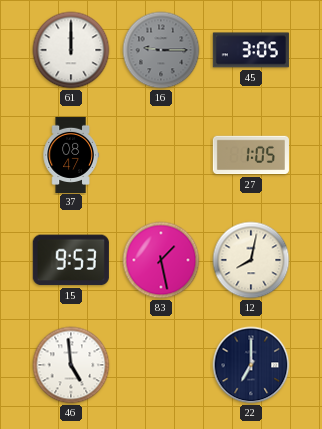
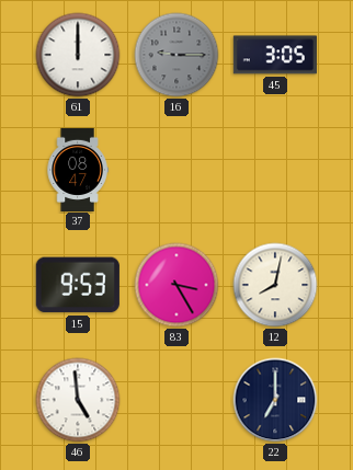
27: 1:05 -> none
83: 1:28 -> 3:25
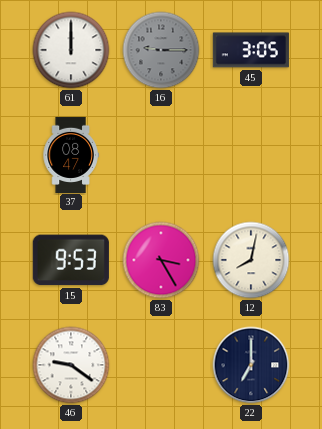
46: 4:59 -> 9:21
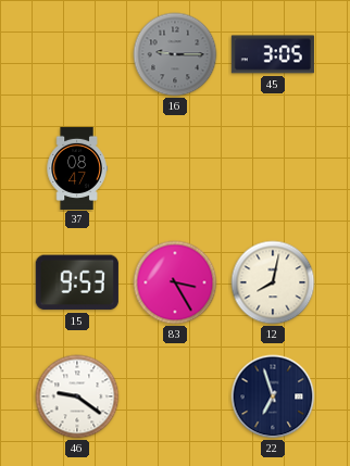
61: 12:00 -> none
22: 7:00 -> 6:57
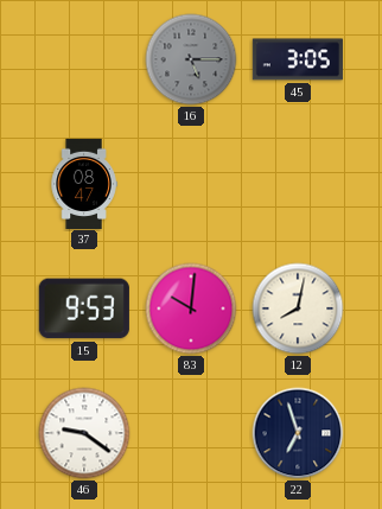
16: 9:15 -> 5:15
83: 3:25 -> 10:01
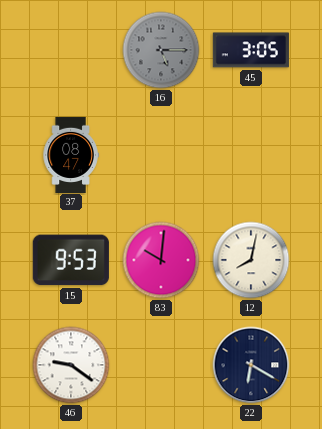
22: 6:57 -> 6:20
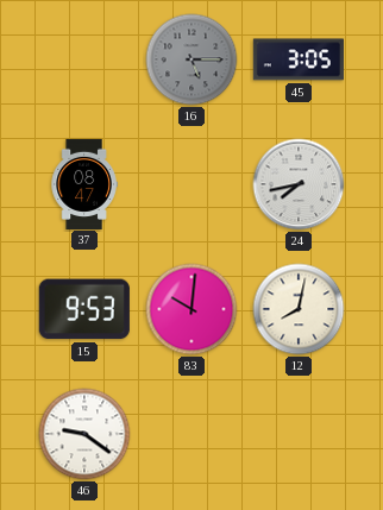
24: none -> 7:43
22: 6:20 -> none
